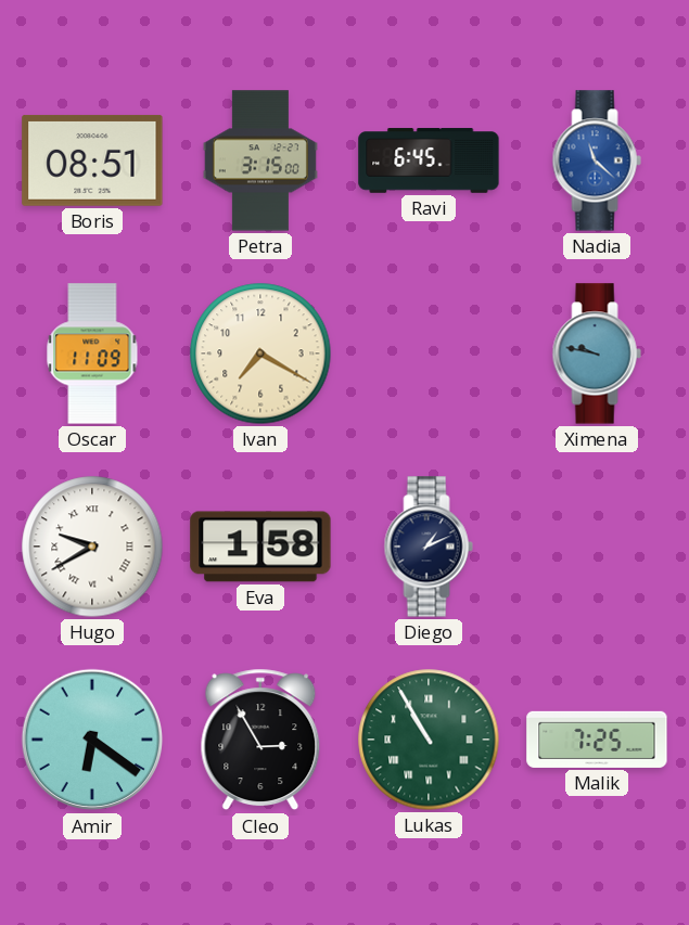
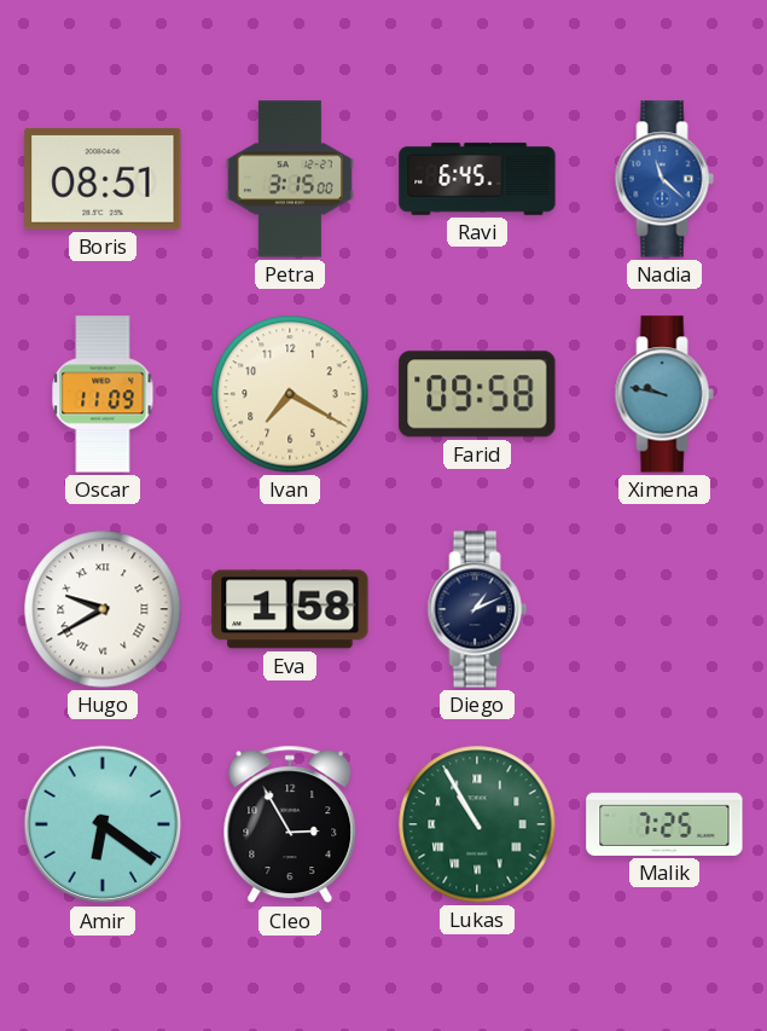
Farid: none -> 09:58
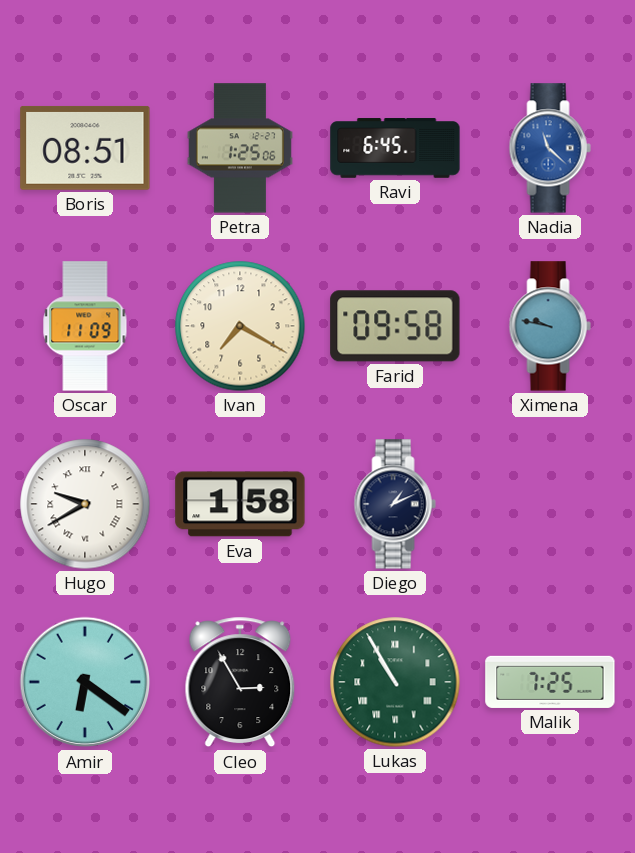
Petra: 3:15 -> 1:25
